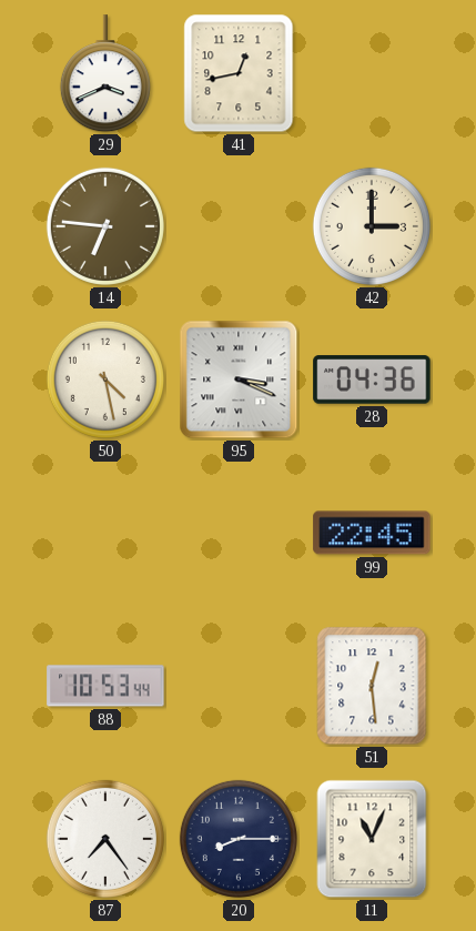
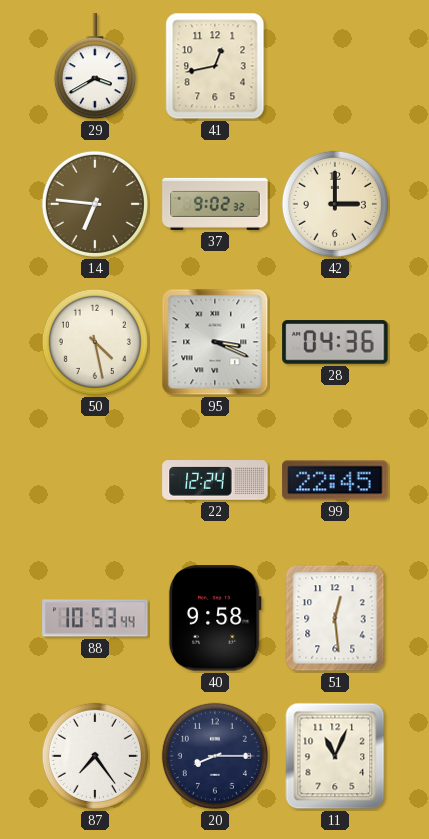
29: 3:41 -> 3:40
37: none -> 9:02
22: none -> 12:24
40: none -> 9:58
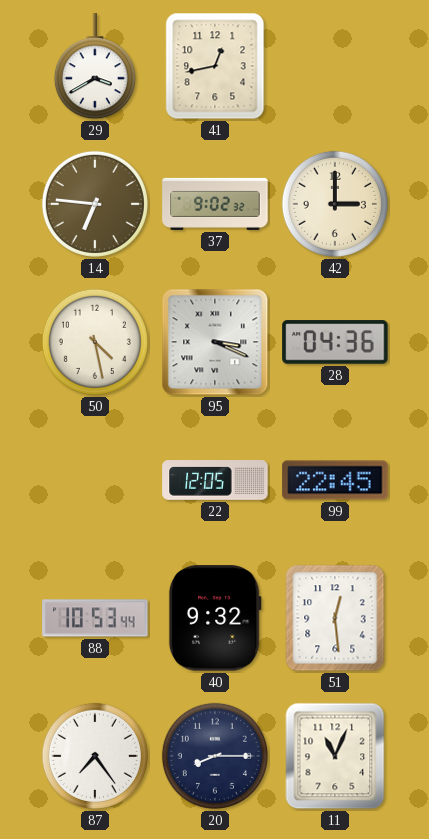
22: 12:24 -> 12:05
40: 9:58 -> 9:32
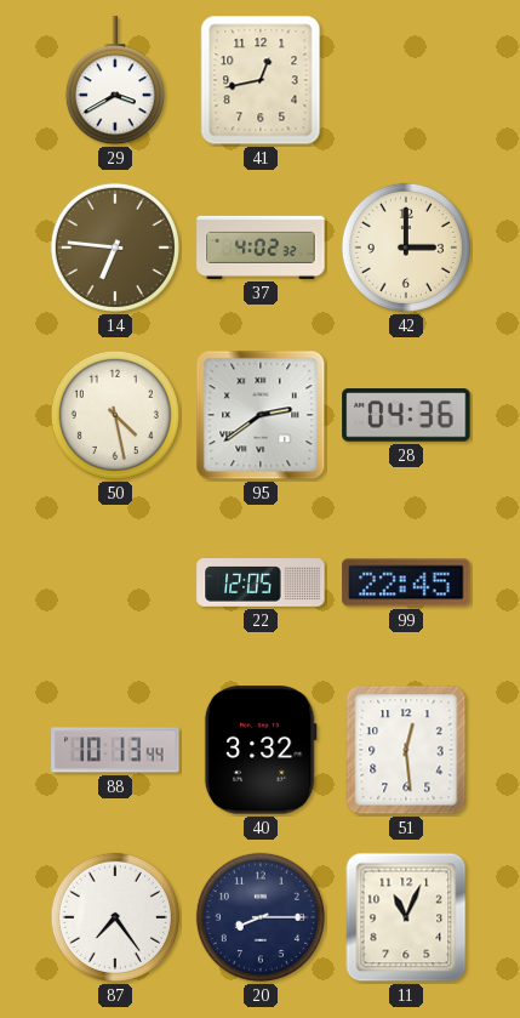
37: 9:02 -> 4:02
95: 3:19 -> 2:39
88: 10:53 -> 10:13
40: 9:32 -> 3:32
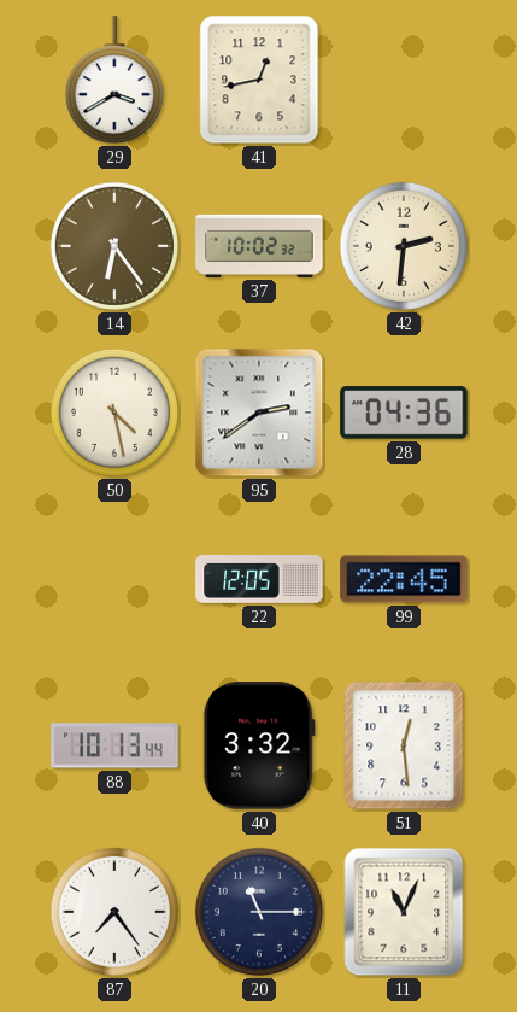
14: 6:46 -> 6:24
37: 4:02 -> 10:02
42: 3:00 -> 2:31
20: 8:15 -> 11:15
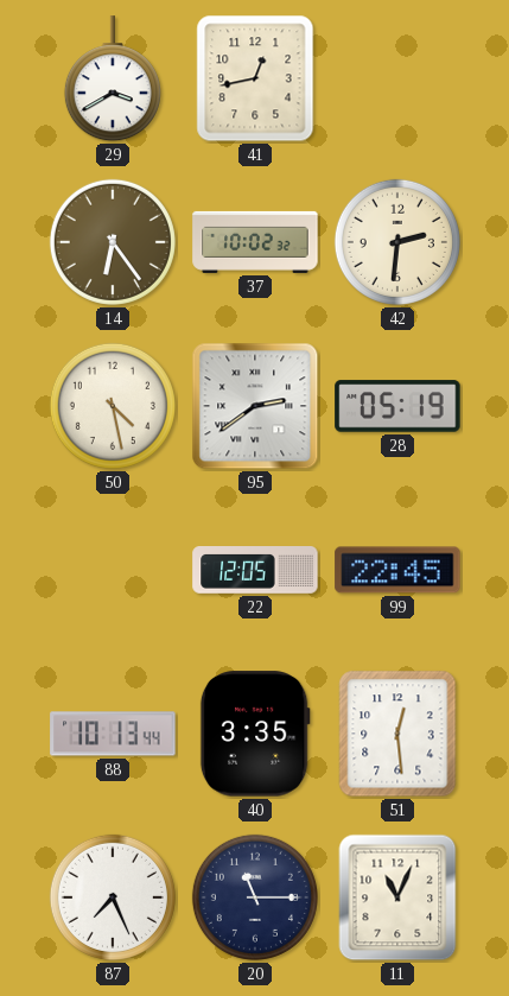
28: 04:36 -> 05:19
40: 3:32 -> 3:35
87: 7:24 -> 7:26
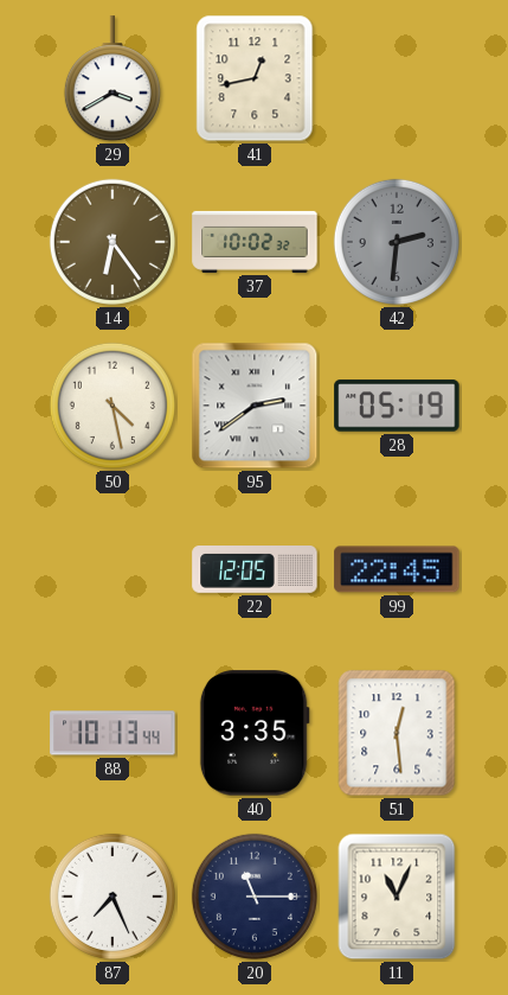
42 dial: cream -> grey
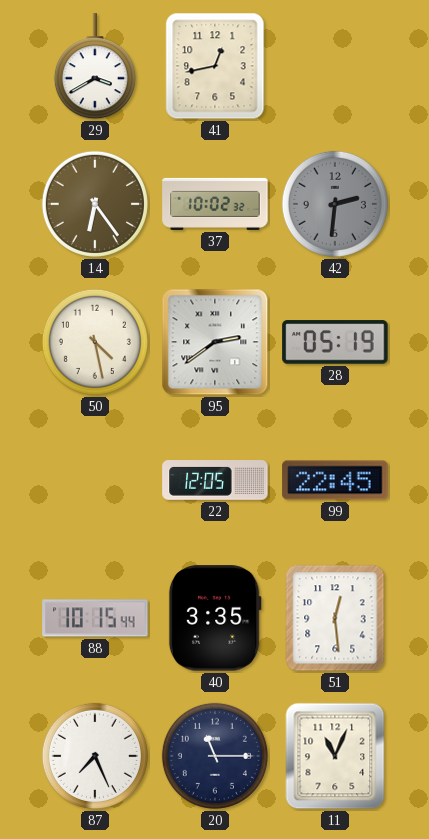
88: 10:13 -> 10:15
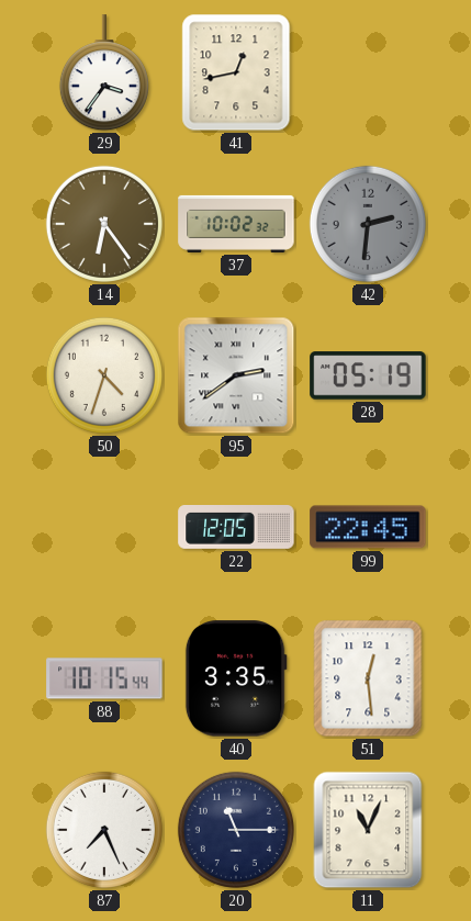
29: 3:40 -> 3:36
50: 4:28 -> 4:33
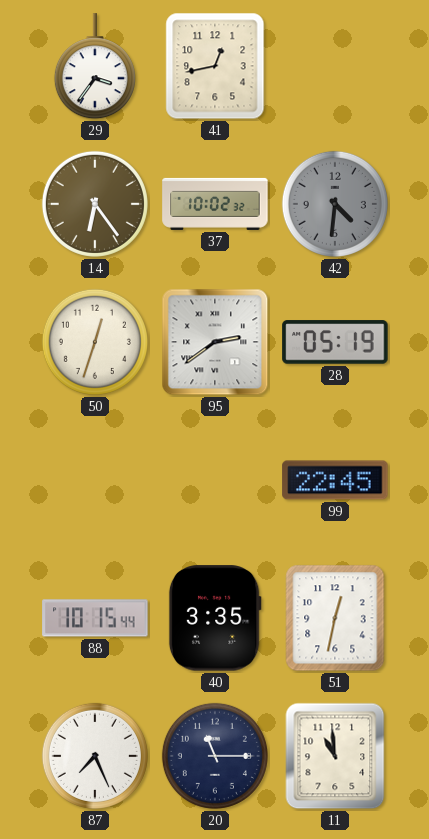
42: 2:31 -> 4:31
50: 4:33 -> 12:33
22: 12:05 -> none
51: 12:29 -> 12:32
11: 11:04 -> 10:59
